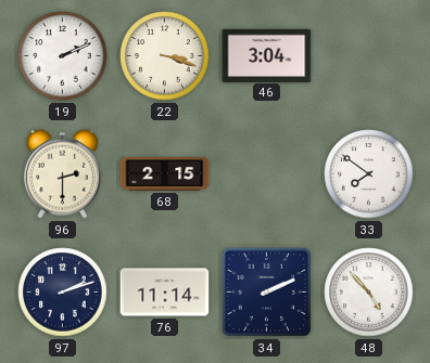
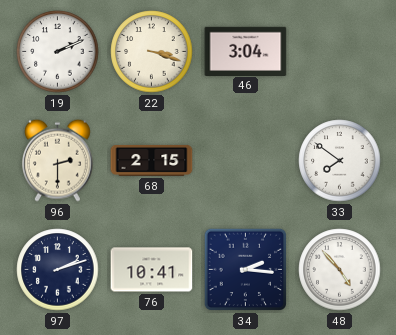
76: 11:14 -> 10:41
34: 2:11 -> 2:16
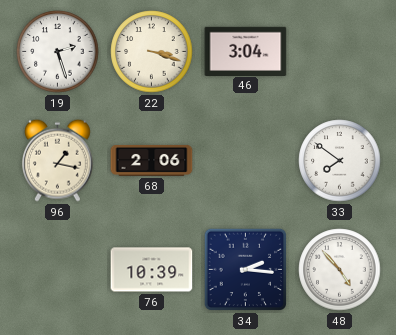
19: 2:11 -> 2:27
96: 2:30 -> 1:17
68: 2:15 -> 2:06
97: 2:12 -> none
76: 10:41 -> 10:39
